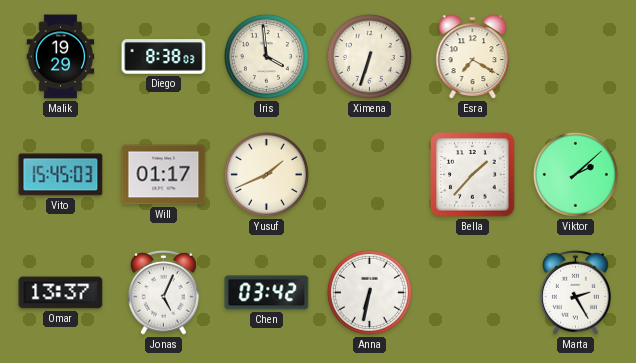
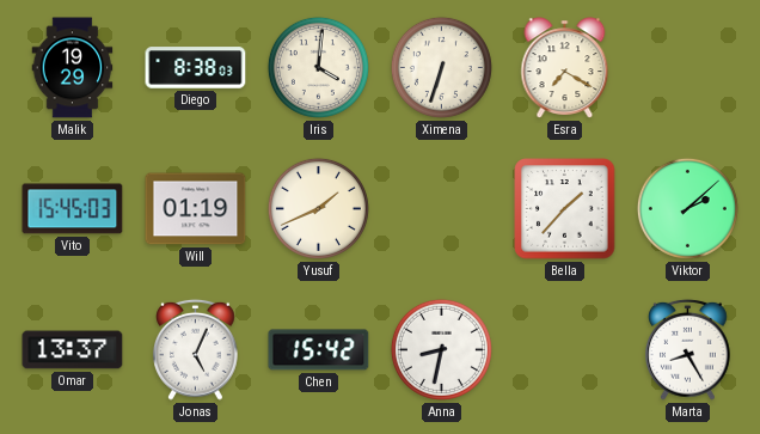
Iris: 3:59 -> 4:01
Will: 01:17 -> 01:19
Chen: 03:42 -> 15:42
Anna: 6:32 -> 8:32
Marta: 2:25 -> 8:25
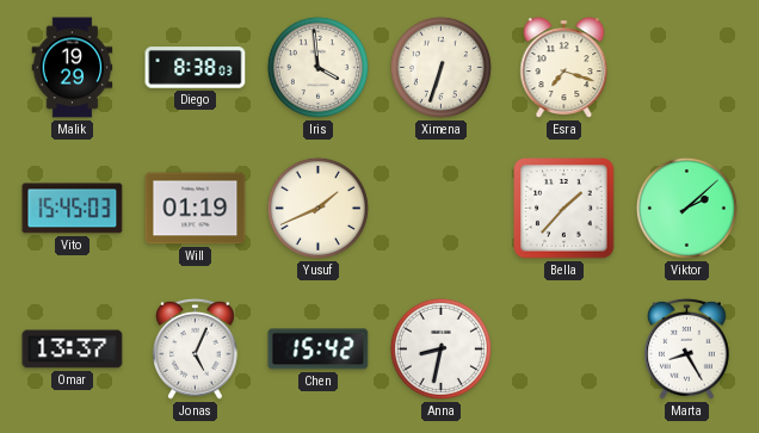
Iris: 4:01 -> 3:59
Esra: 7:20 -> 7:18
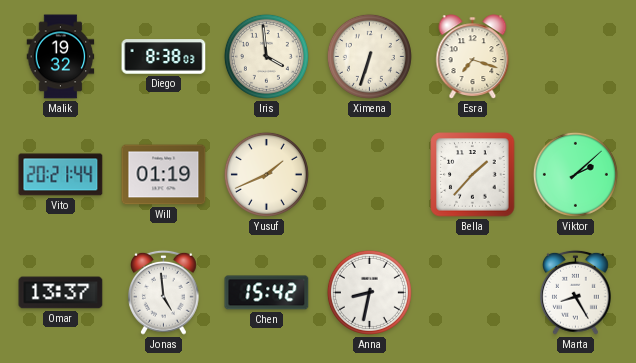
Malik: 19:29 -> 19:32
Vito: 15:45 -> 20:21
Jonas: 5:04 -> 4:59
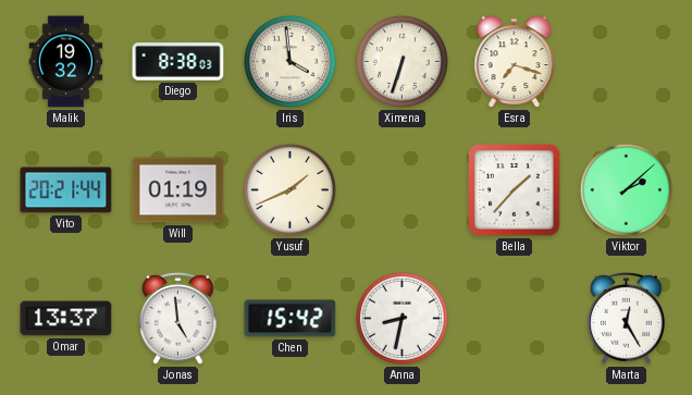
Marta: 8:25 -> 12:25
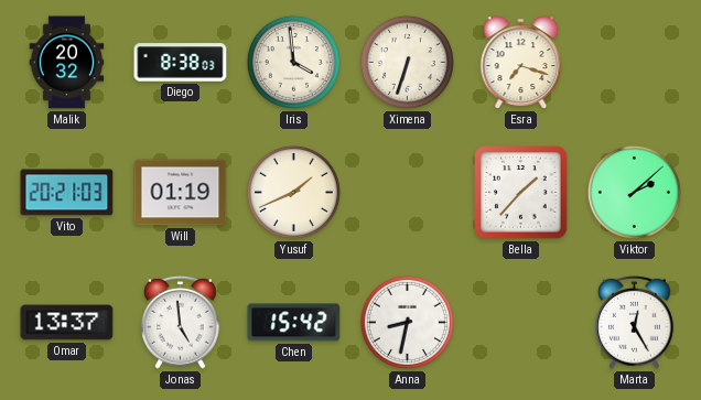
Malik: 19:32 -> 20:32
Vito: 20:21:44 -> 20:21:03
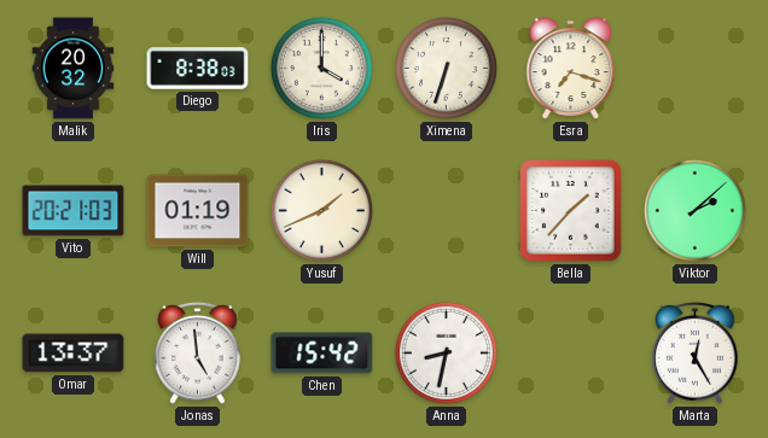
Iris: 3:59 -> 4:00
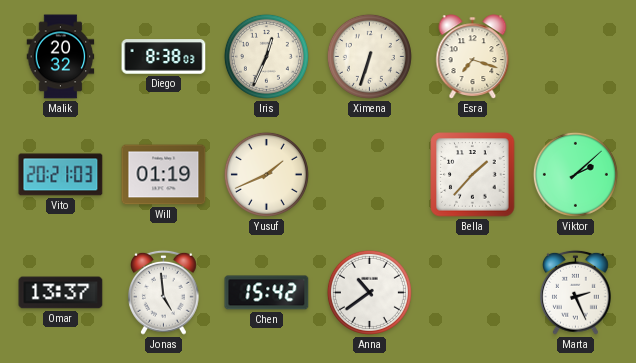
Iris: 4:00 -> 12:34
Anna: 8:32 -> 10:39
Marta: 12:25 -> 2:26
